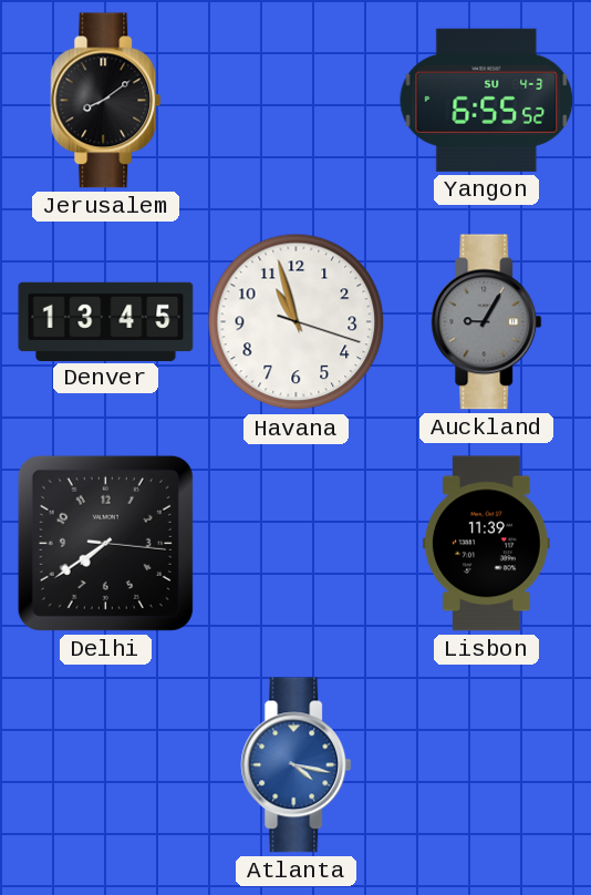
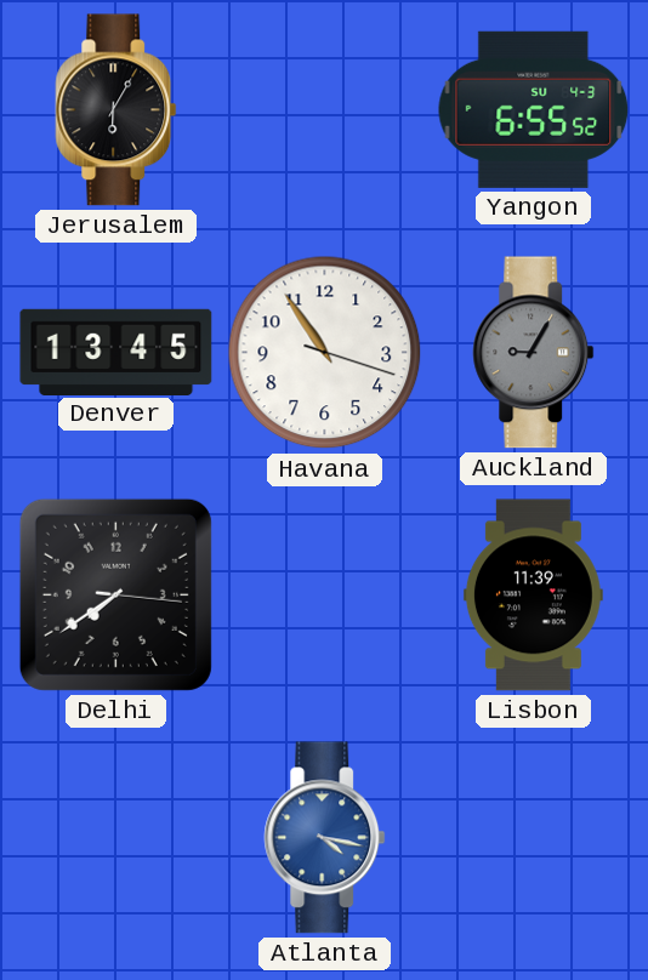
Jerusalem: 8:09 -> 6:05
Havana: 10:57 -> 10:54
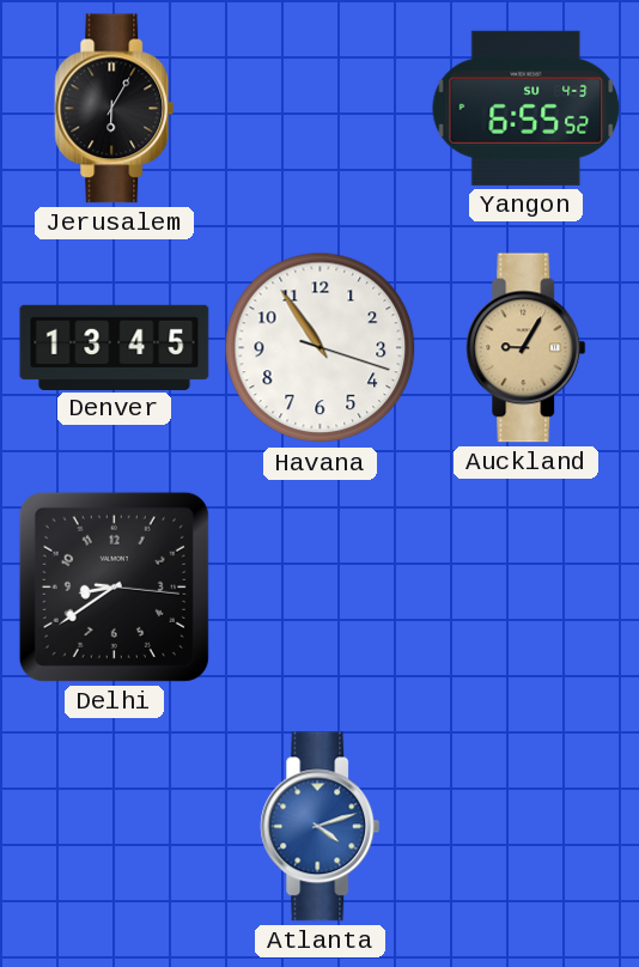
Auckland dial: grey -> champagne
Delhi: 7:39 -> 8:39
Lisbon: 11:39 -> none
Atlanta: 4:17 -> 4:12
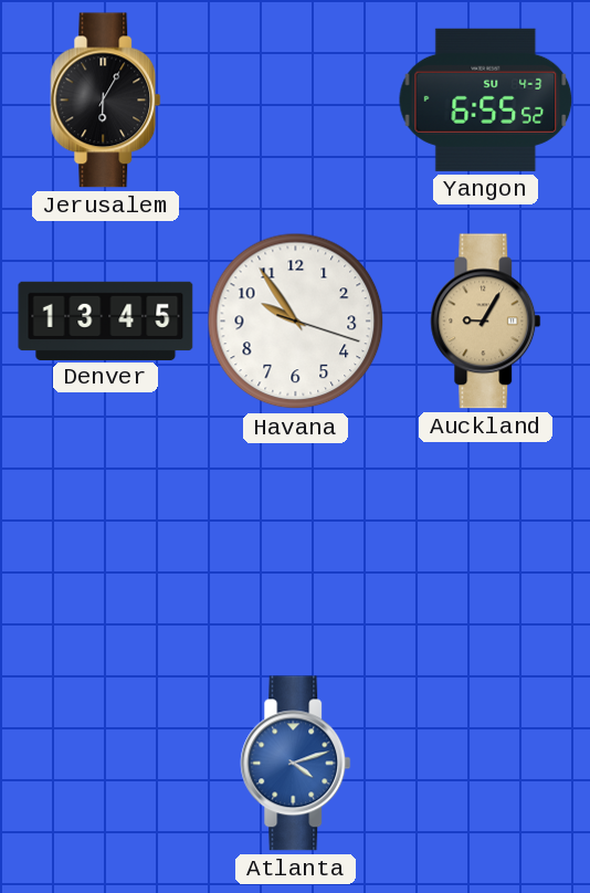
Havana: 10:54 -> 9:54
Delhi: 8:39 -> none
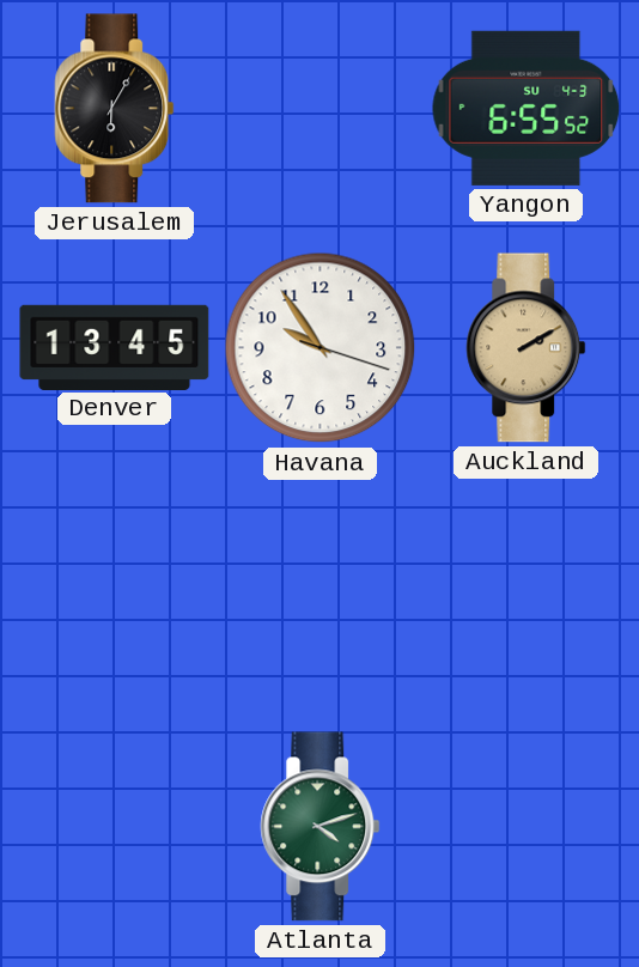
Auckland: 9:05 -> 2:10
Atlanta dial: blue -> green
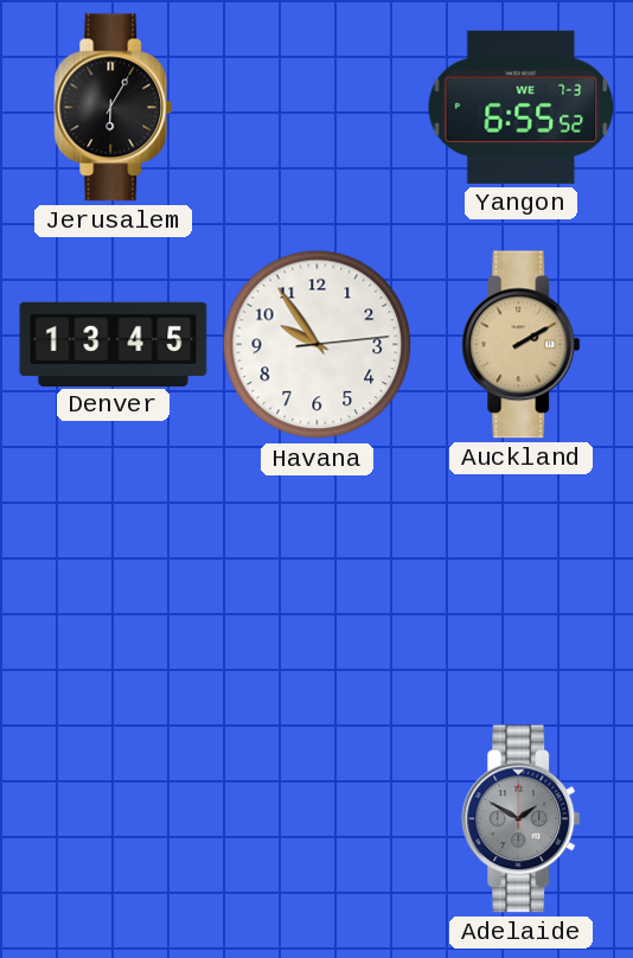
Yangon date: SU 4-3 -> WE 7-3
Havana: 9:54:18 -> 9:54:14
Atlanta: 4:12 -> none
Adelaide: none -> 1:50
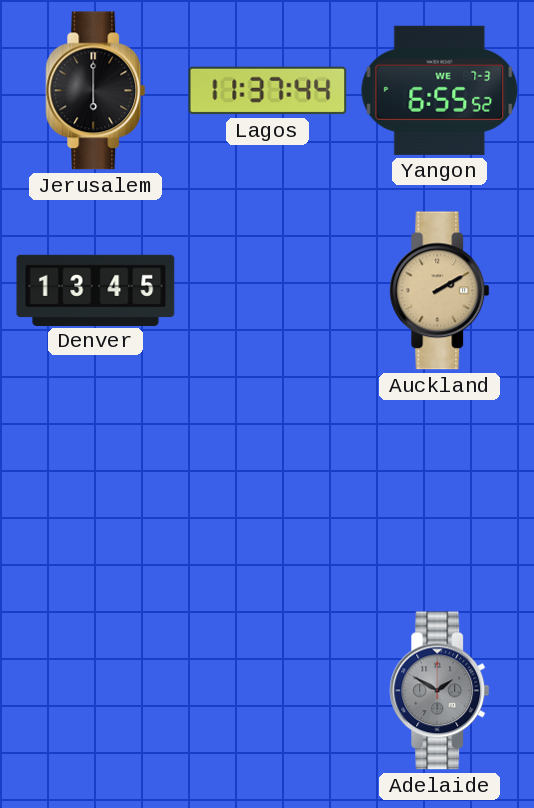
Jerusalem: 6:05 -> 6:00
Lagos: none -> 11:37
Havana: 9:54 -> none
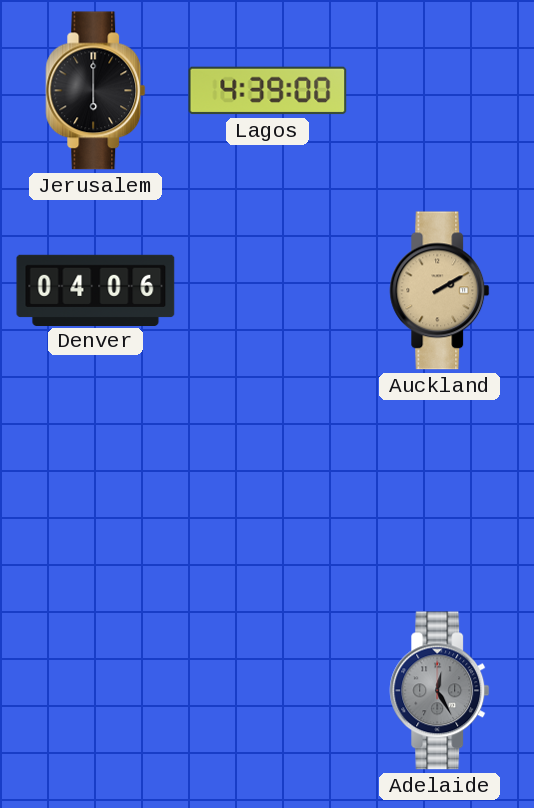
Lagos: 11:37 -> 4:39
Yangon: 6:55 -> none
Denver: 13:45 -> 04:06
Adelaide: 1:50 -> 12:25
